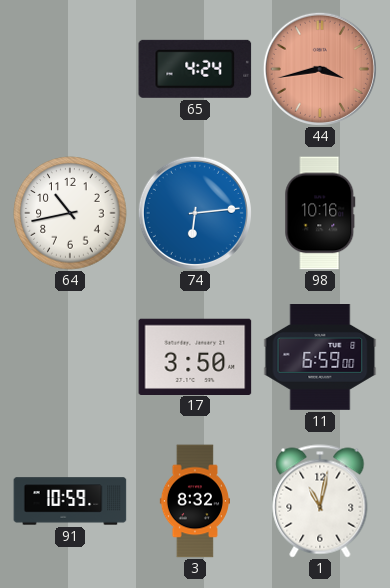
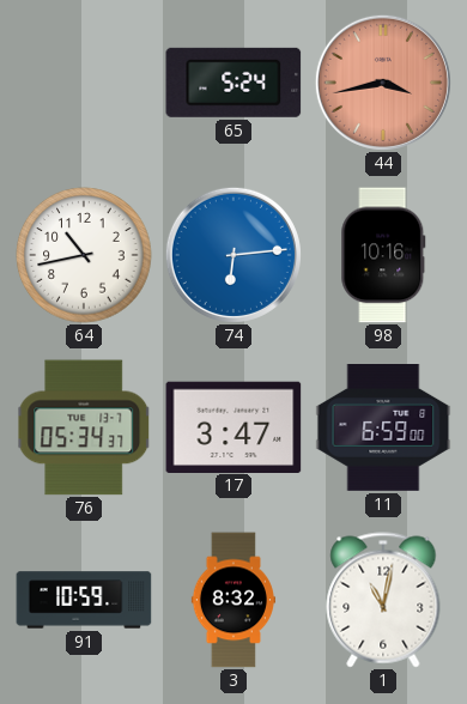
65: 4:24 -> 5:24
76: none -> 05:34
17: 3:50 -> 3:47
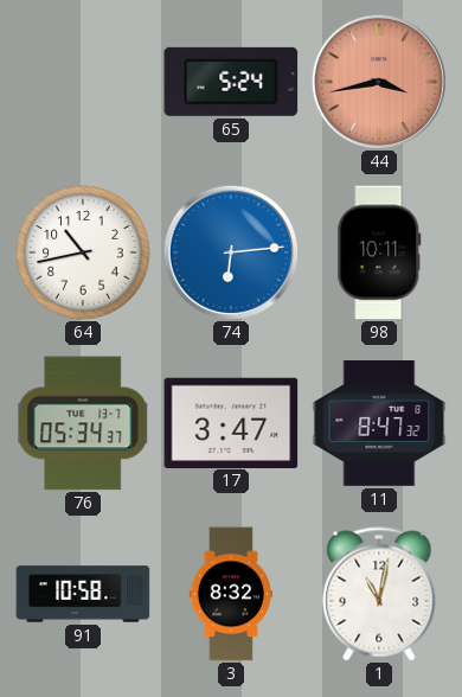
98: 10:16 -> 10:11
11: 6:59 -> 8:47
91: 10:59 -> 10:58
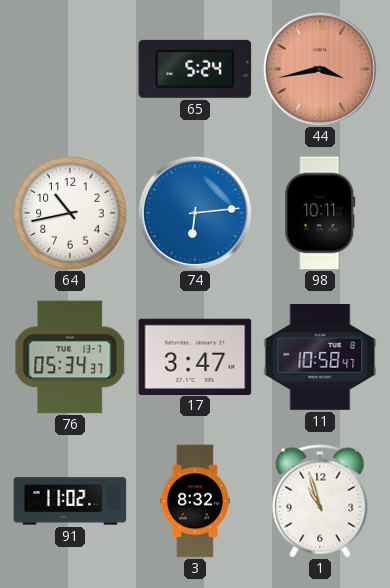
11: 8:47 -> 10:58
91: 10:58 -> 11:02
1: 11:02 -> 10:57
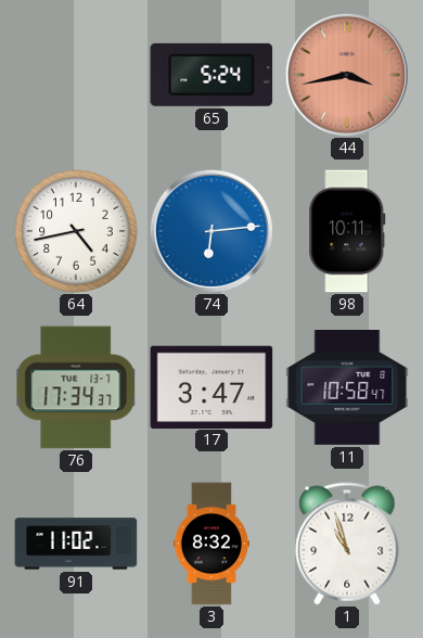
64: 10:43 -> 4:43
76: 05:34 -> 17:34
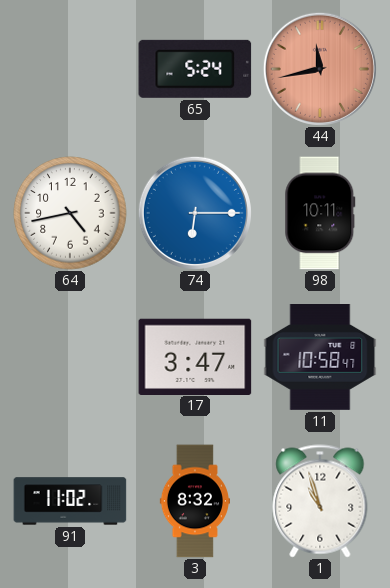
44: 3:43 -> 11:43
74: 6:14 -> 6:15
76: 17:34 -> none
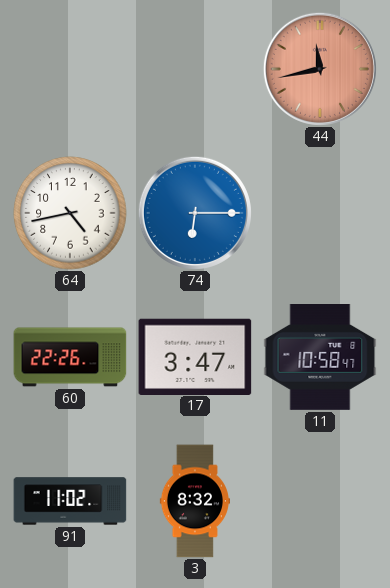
65: 5:24 -> none
98: 10:11 -> none
60: none -> 22:26
1: 10:57 -> none
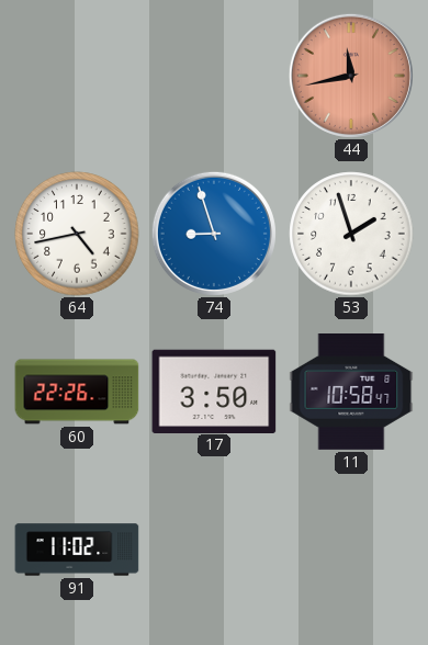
74: 6:15 -> 8:57
53: none -> 1:57
17: 3:47 -> 3:50
3: 8:32 -> none
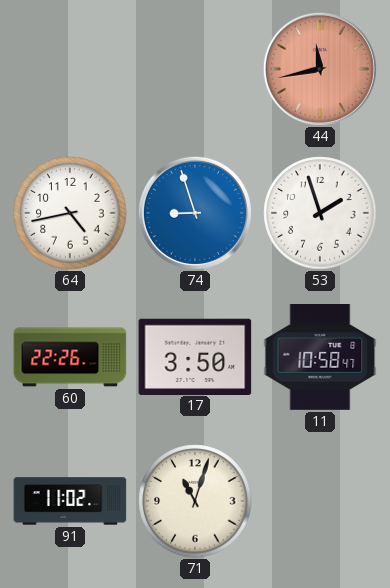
71: none -> 11:03
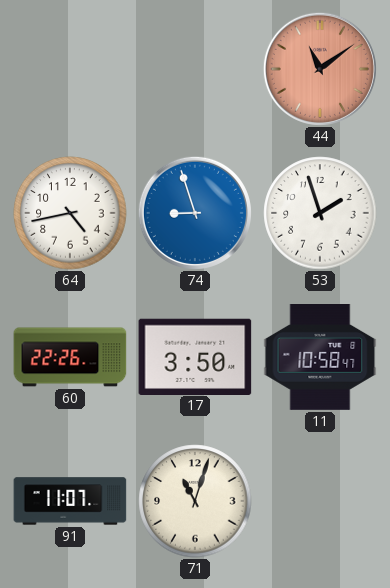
44: 11:43 -> 11:09
91: 11:02 -> 11:07
